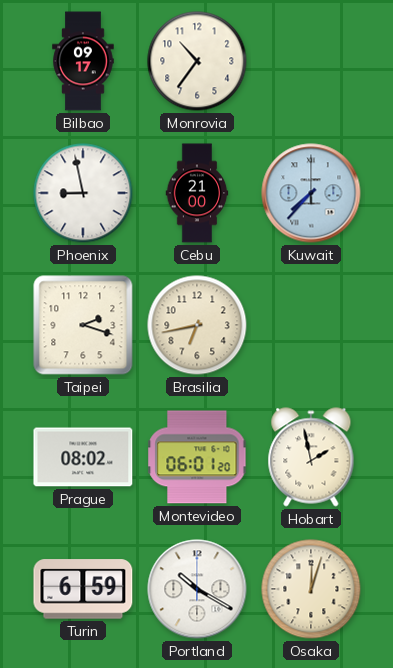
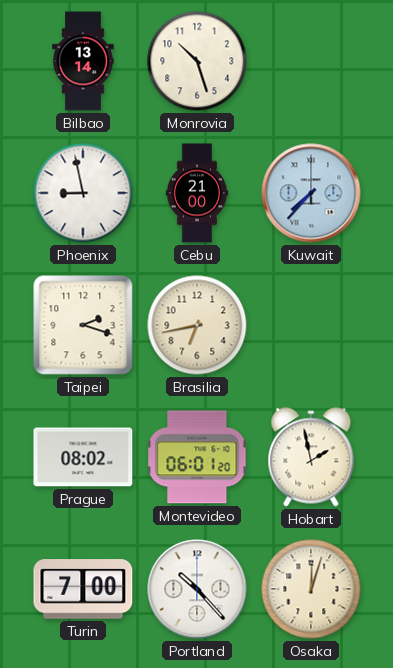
Bilbao: 09:17 -> 13:14
Monrovia: 10:36 -> 10:27
Turin: 6:59 -> 7:00
Portland: 10:20 -> 10:23
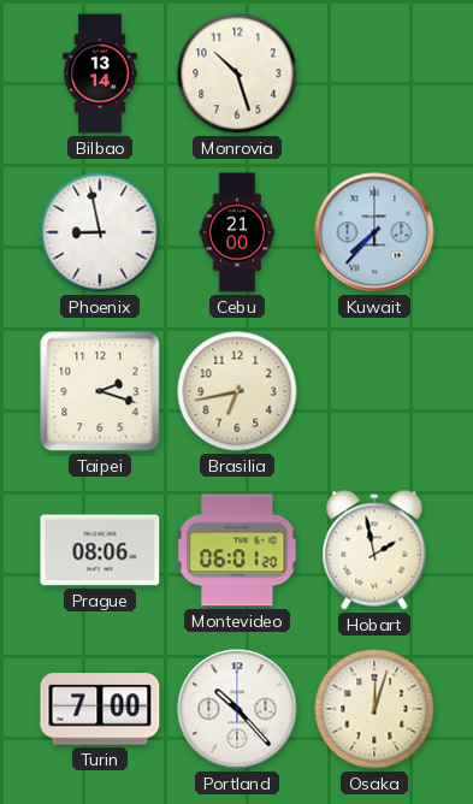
Prague: 08:02 -> 08:06
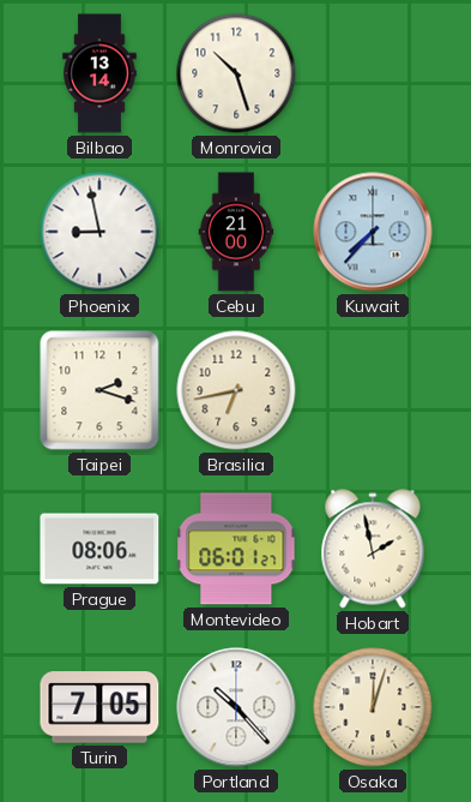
Montevideo: 06:01:20 -> 06:01:27
Turin: 7:00 -> 7:05
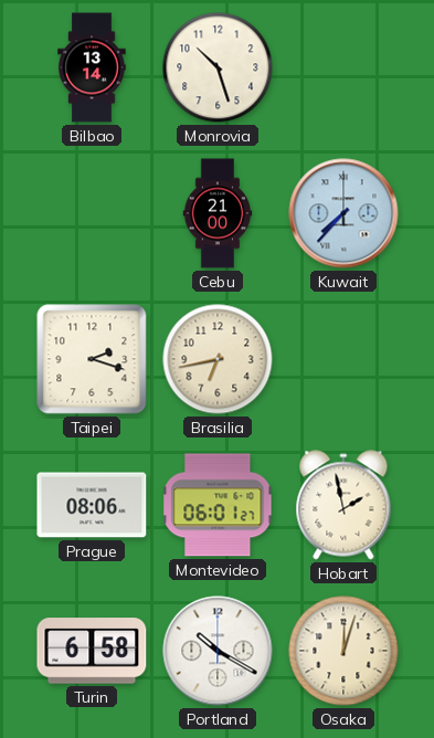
Phoenix: 8:58 -> none
Turin: 7:05 -> 6:58
Portland: 10:23 -> 10:20
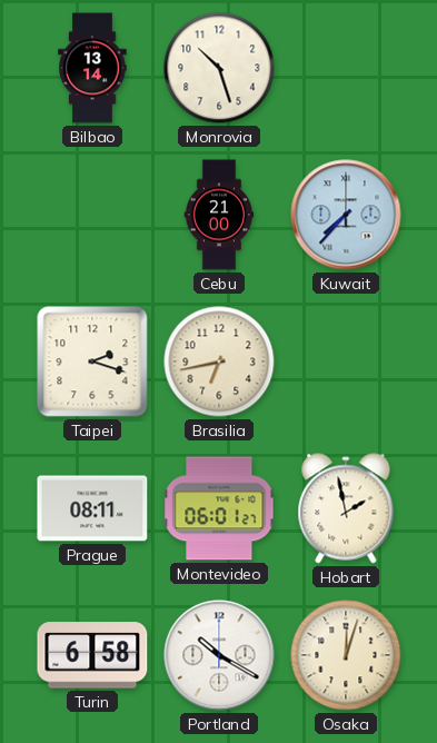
Prague: 08:06 -> 08:11
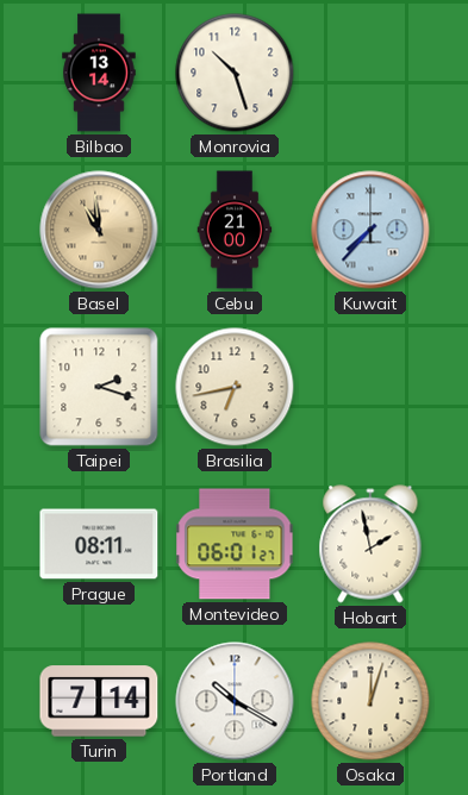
Basel: none -> 10:59
Turin: 6:58 -> 7:14
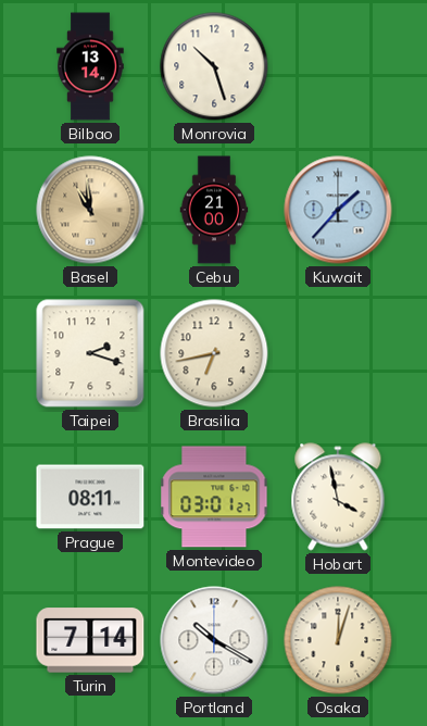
Kuwait: 7:37 -> 1:37
Montevideo: 06:01 -> 03:01
Hobart: 1:58 -> 3:58
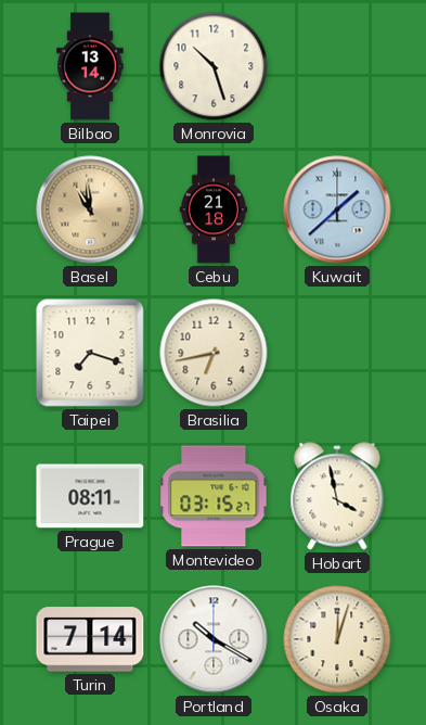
Cebu: 21:00 -> 21:18
Kuwait: 1:37 -> 1:38
Taipei: 2:18 -> 7:18
Montevideo: 03:01 -> 03:15
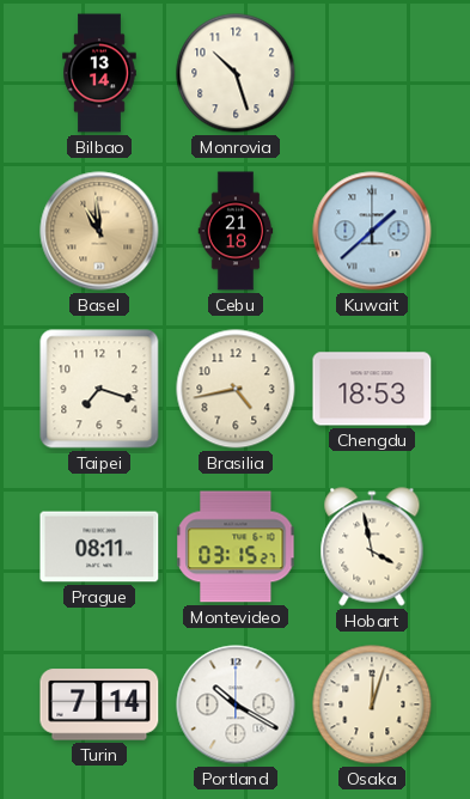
Brasilia: 6:43 -> 4:43
Chengdu: none -> 18:53
